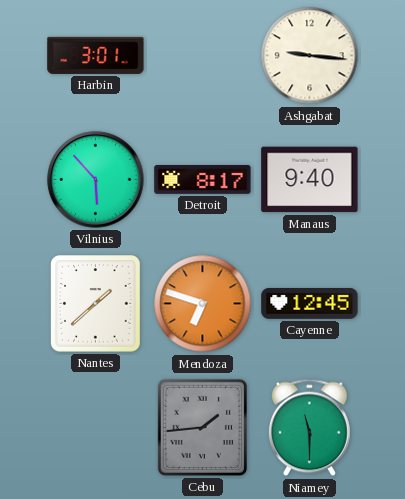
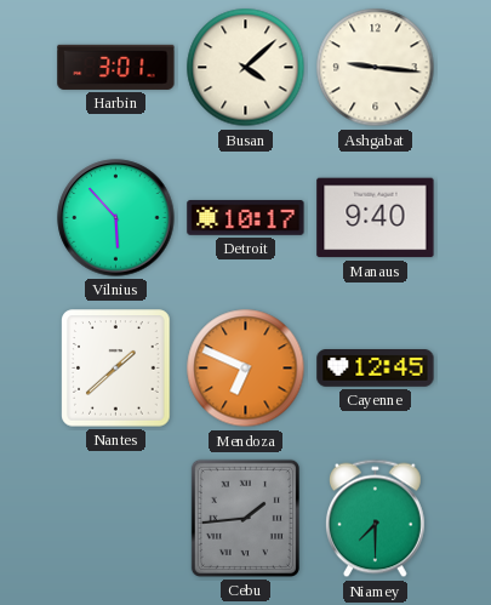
Busan: none -> 4:08
Detroit: 8:17 -> 10:17
Mendoza: 6:48 -> 6:49
Niamey: 11:30 -> 7:30
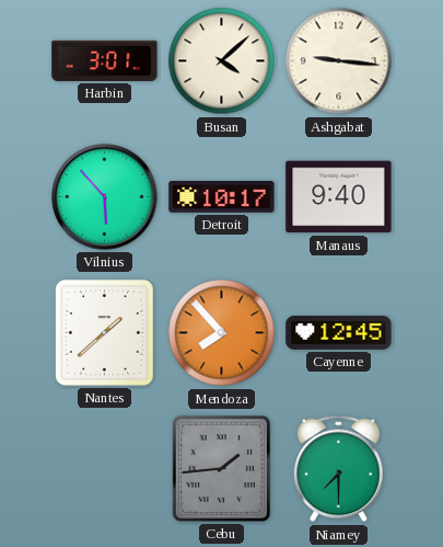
Mendoza: 6:49 -> 7:53
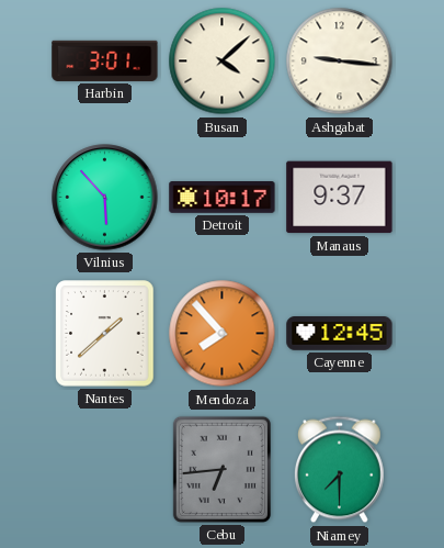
Manaus: 9:40 -> 9:37
Cebu: 1:44 -> 6:44
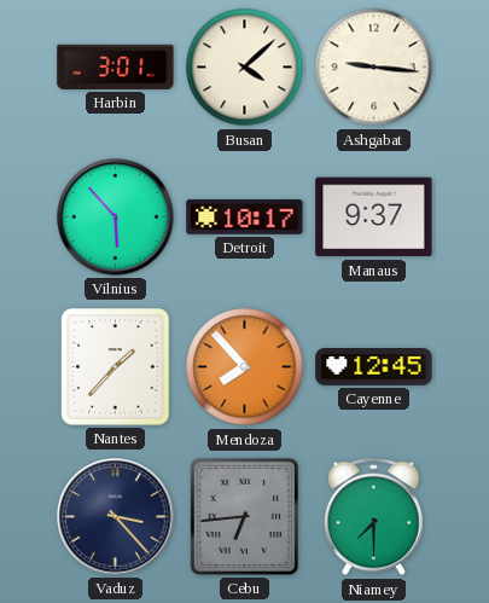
Nantes: 1:38 -> 1:37
Vaduz: none -> 3:23
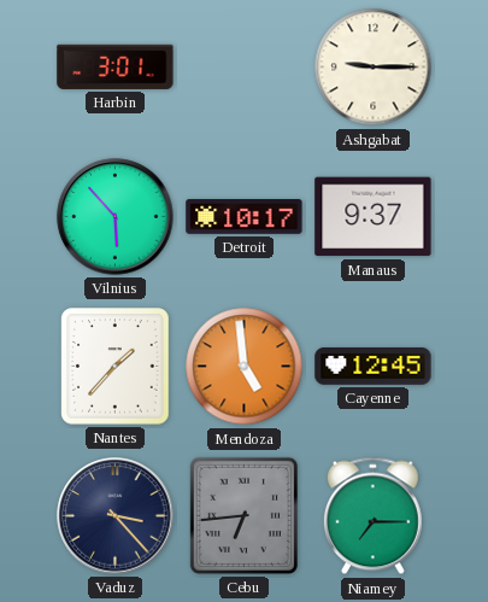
Busan: 4:08 -> none
Ashgabat: 9:16 -> 9:15
Mendoza: 7:53 -> 4:59
Niamey: 7:30 -> 7:15
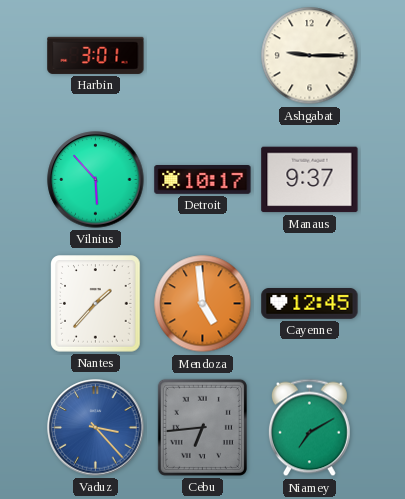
Vaduz dial: navy -> blue
Niamey: 7:15 -> 7:10
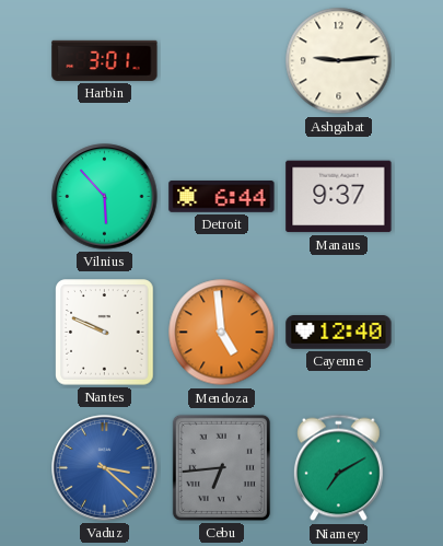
Ashgabat: 9:15 -> 9:14
Detroit: 10:17 -> 6:44
Nantes: 1:37 -> 9:49
Cayenne: 12:45 -> 12:40
Vaduz: 3:23 -> 3:22
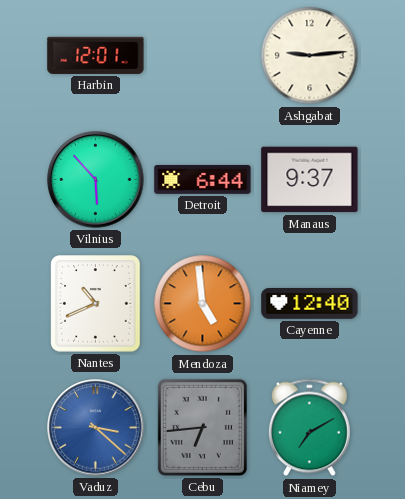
Harbin: 3:01 -> 12:01
Nantes: 9:49 -> 10:41
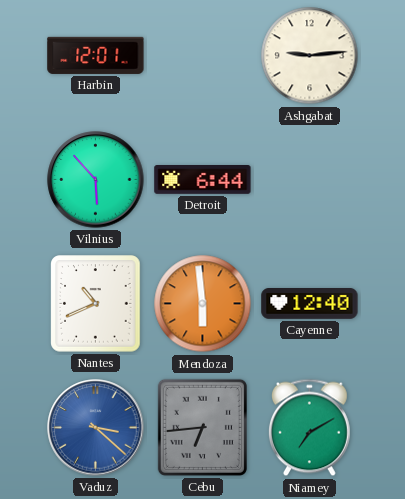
Manaus: 9:37 -> none
Mendoza: 4:59 -> 5:59
